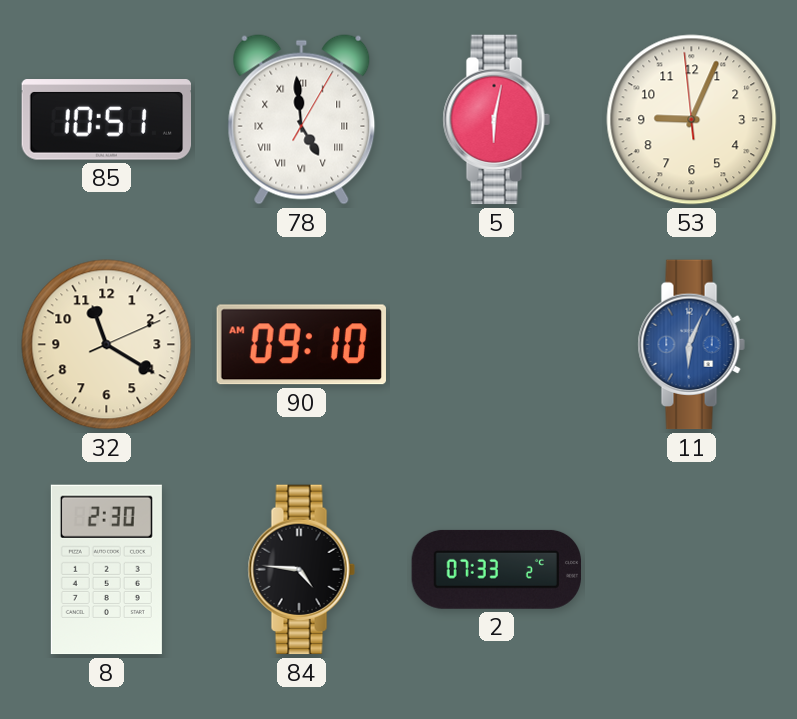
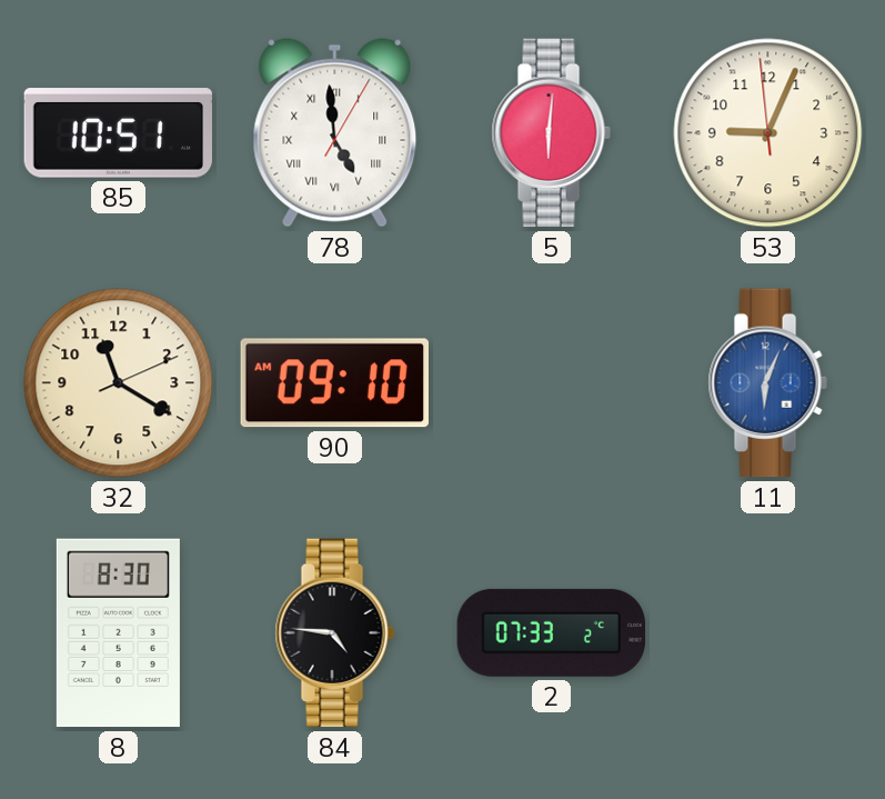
5: 6:02 -> 6:01
8: 2:30 -> 8:30
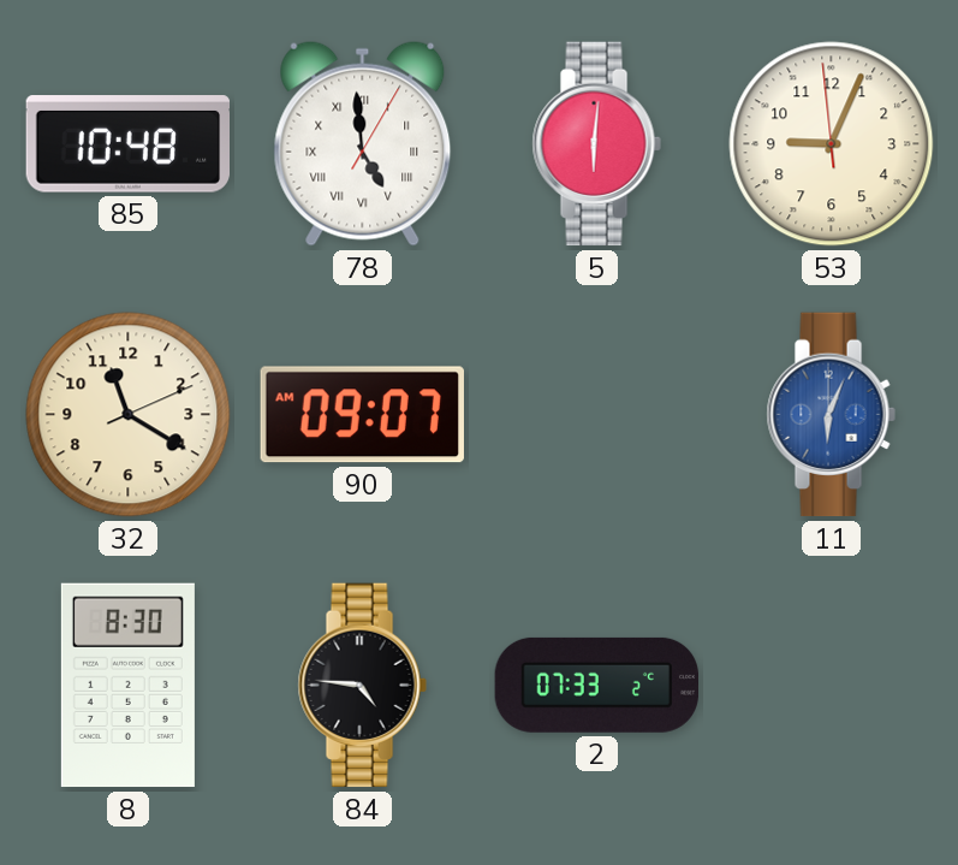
85: 10:51 -> 10:48
90: 09:10 -> 09:07
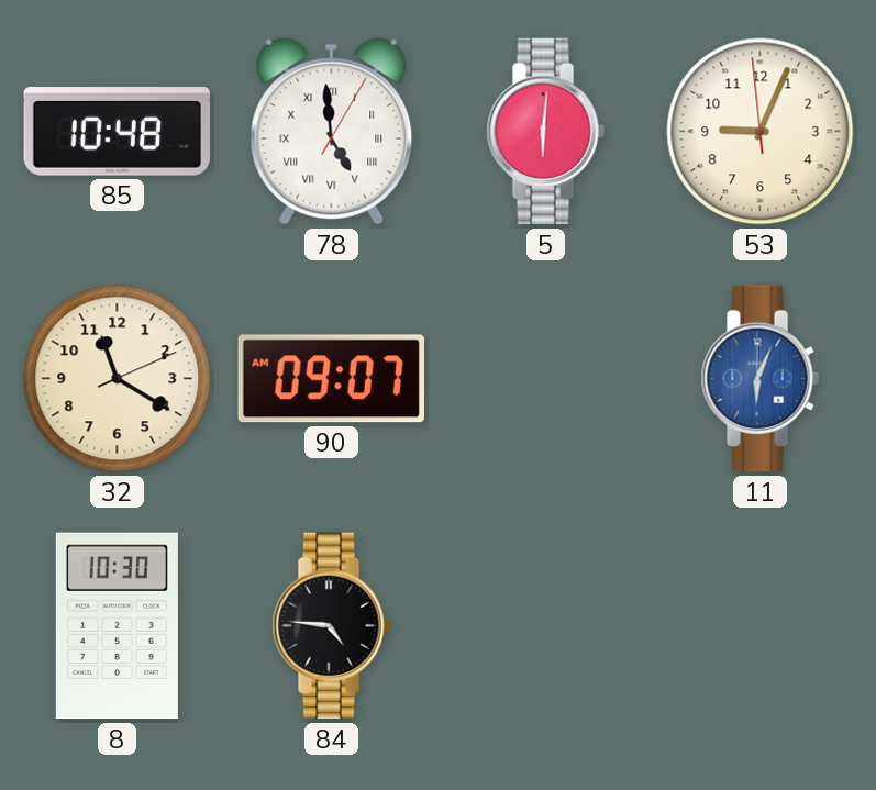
8: 8:30 -> 10:30
2: 07:33 -> none
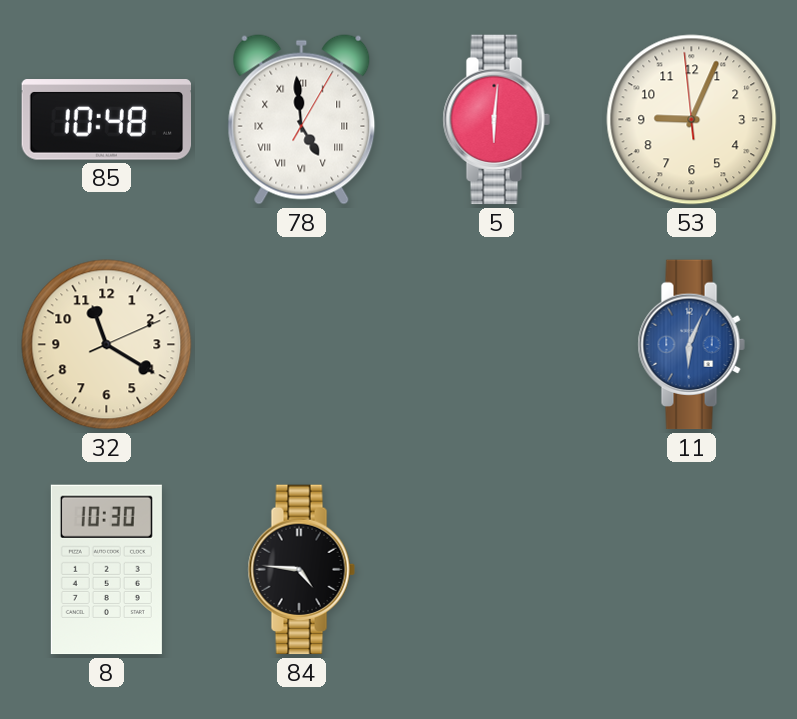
90: 09:07 -> none
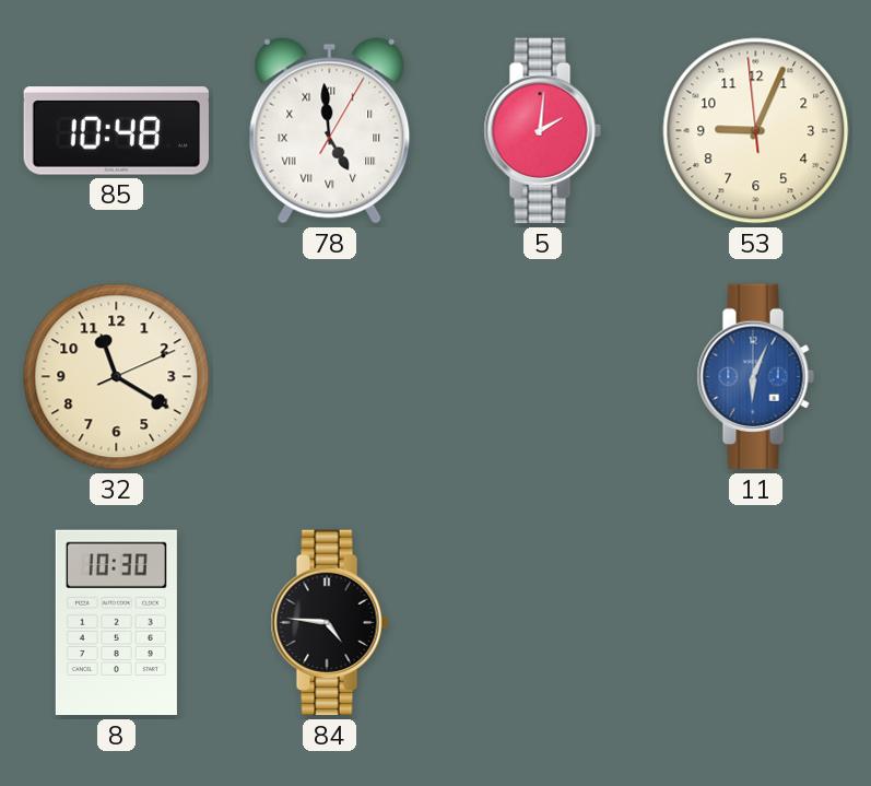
5: 6:01 -> 2:01
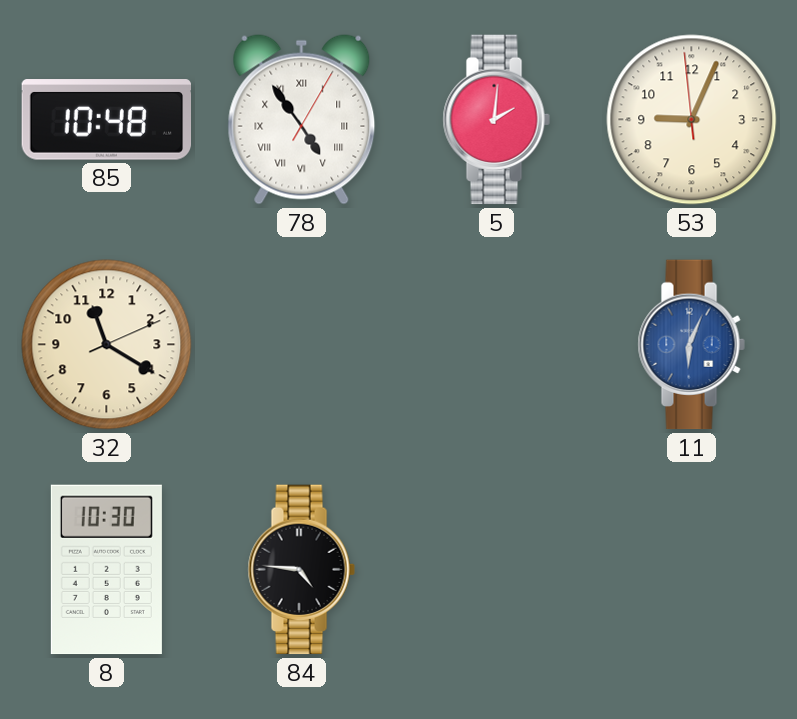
78: 4:59 -> 4:54
